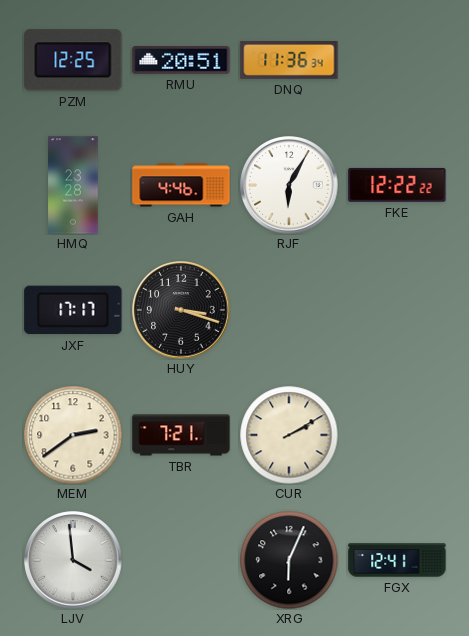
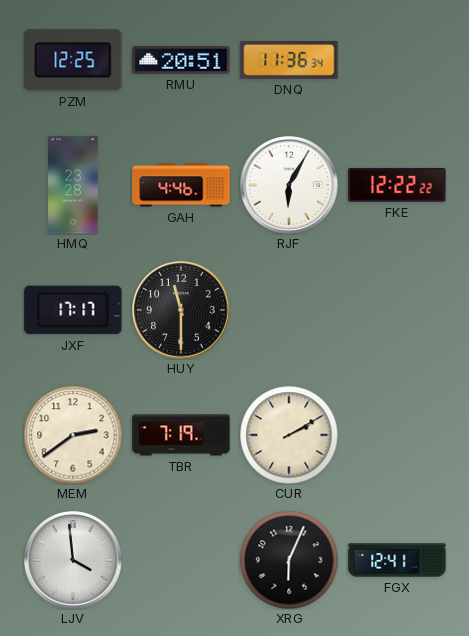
HUY: 3:18 -> 11:30
TBR: 7:21 -> 7:19
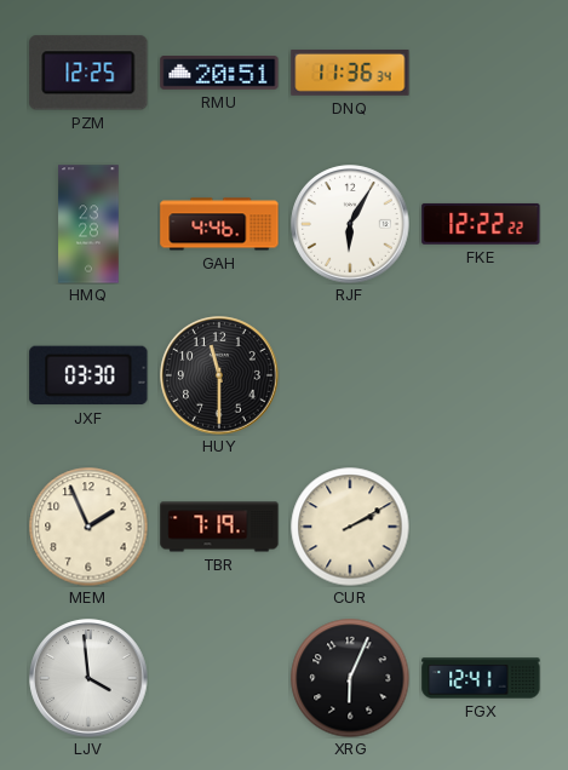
JXF: 17:17 -> 03:30
MEM: 2:39 -> 1:56
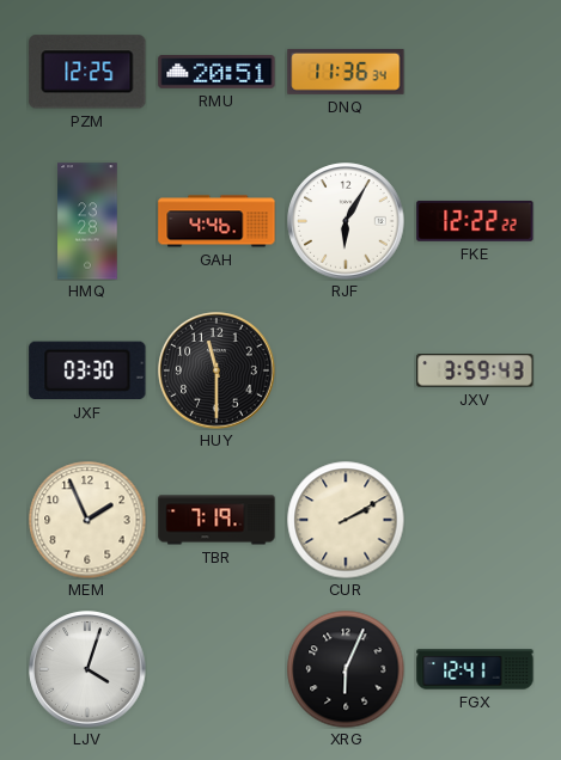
JXV: none -> 3:59
LJV: 3:59 -> 4:03
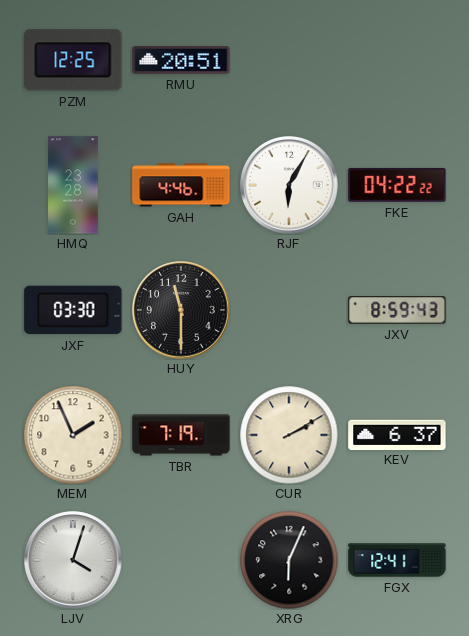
DNQ: 11:36 -> none
FKE: 12:22 -> 04:22
JXV: 3:59 -> 8:59
KEV: none -> 6:37
